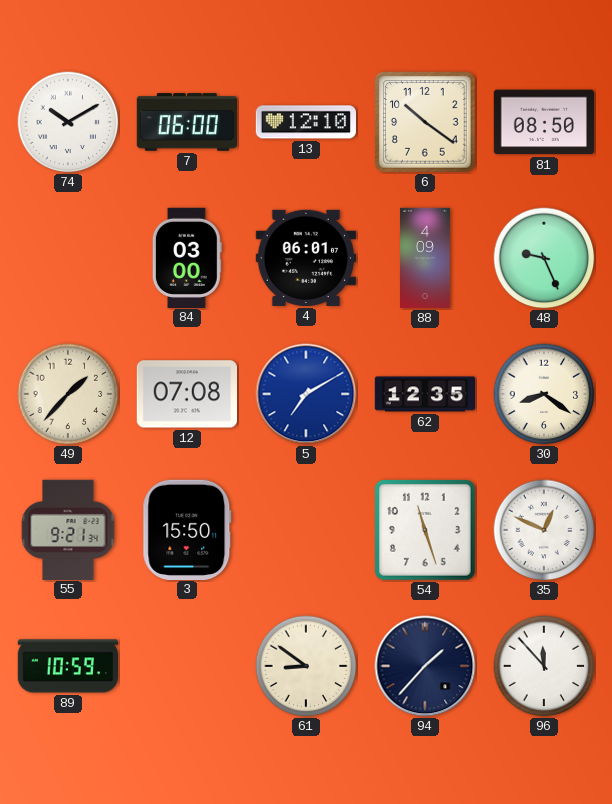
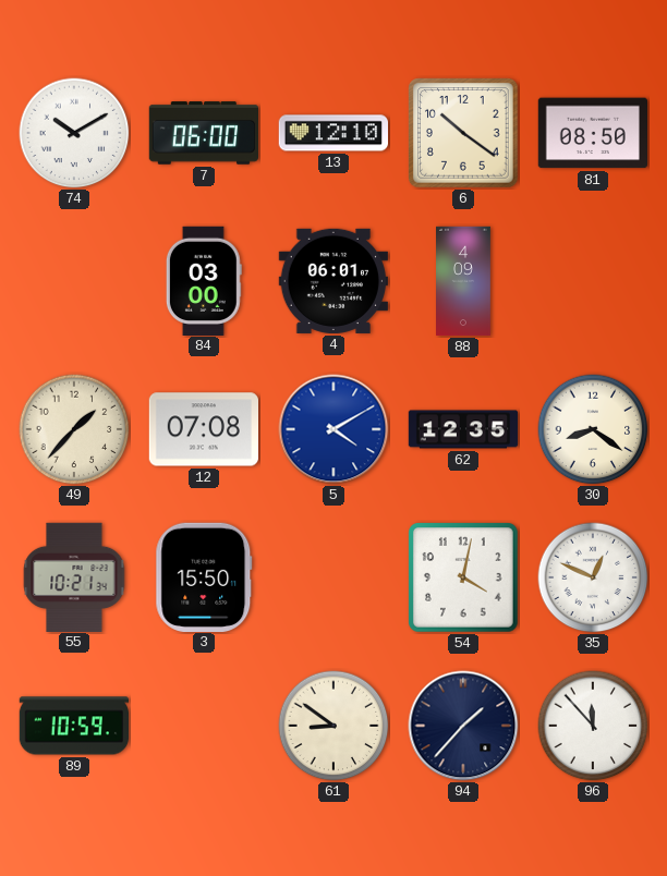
48: 9:26 -> none
5: 7:10 -> 4:10
55: 9:21 -> 10:21
54: 11:27 -> 4:02
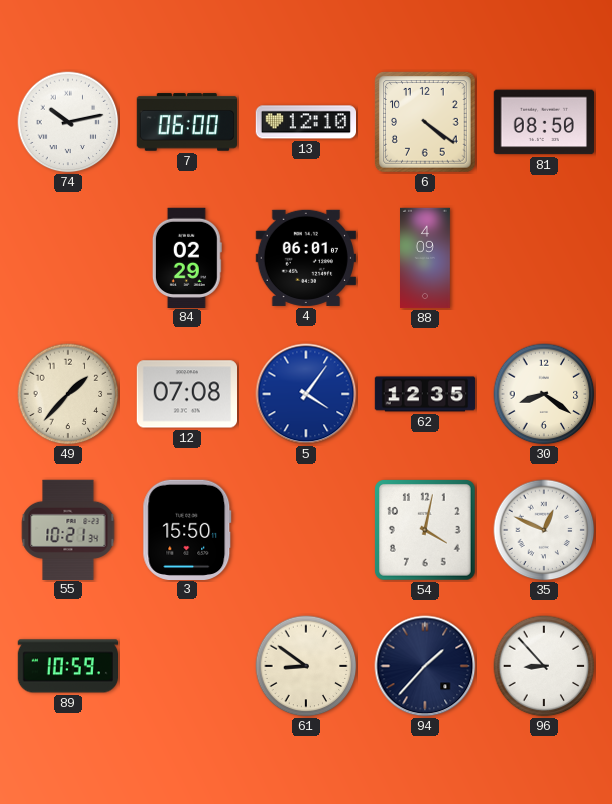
74: 10:10 -> 10:13
6: 10:21 -> 4:21
84: 03:00 -> 02:29
5: 4:10 -> 4:06
96: 11:53 -> 8:53
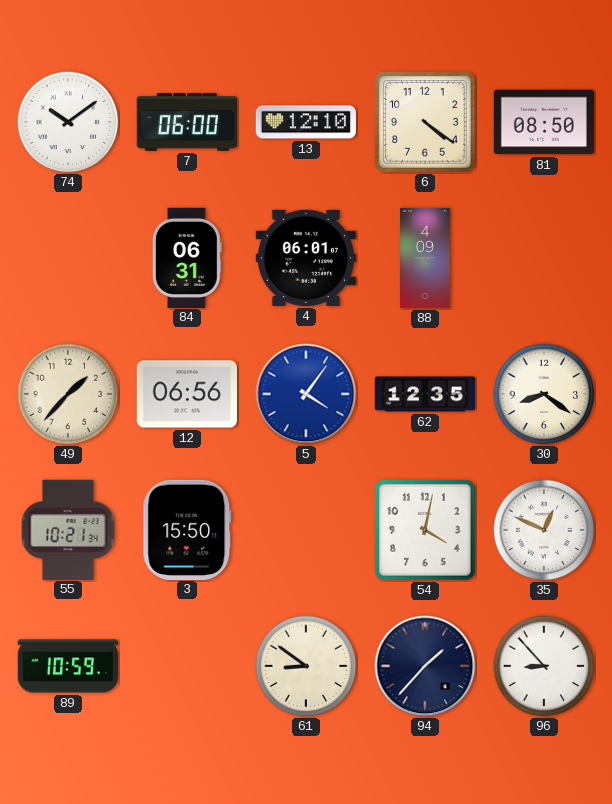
74: 10:13 -> 10:09
84: 02:29 -> 06:31
12: 07:08 -> 06:56
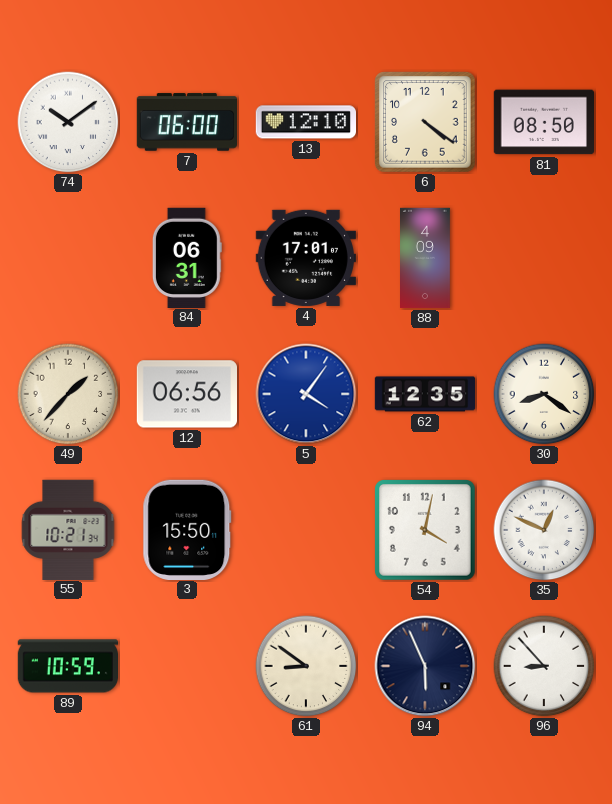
4: 06:01 -> 17:01
94: 1:37 -> 5:56
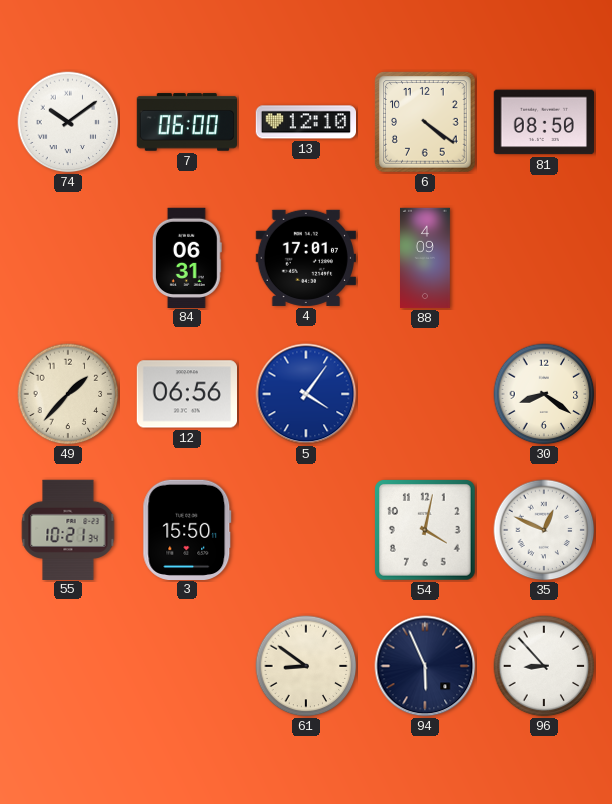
62: 12:35 -> none
89: 10:59 -> none
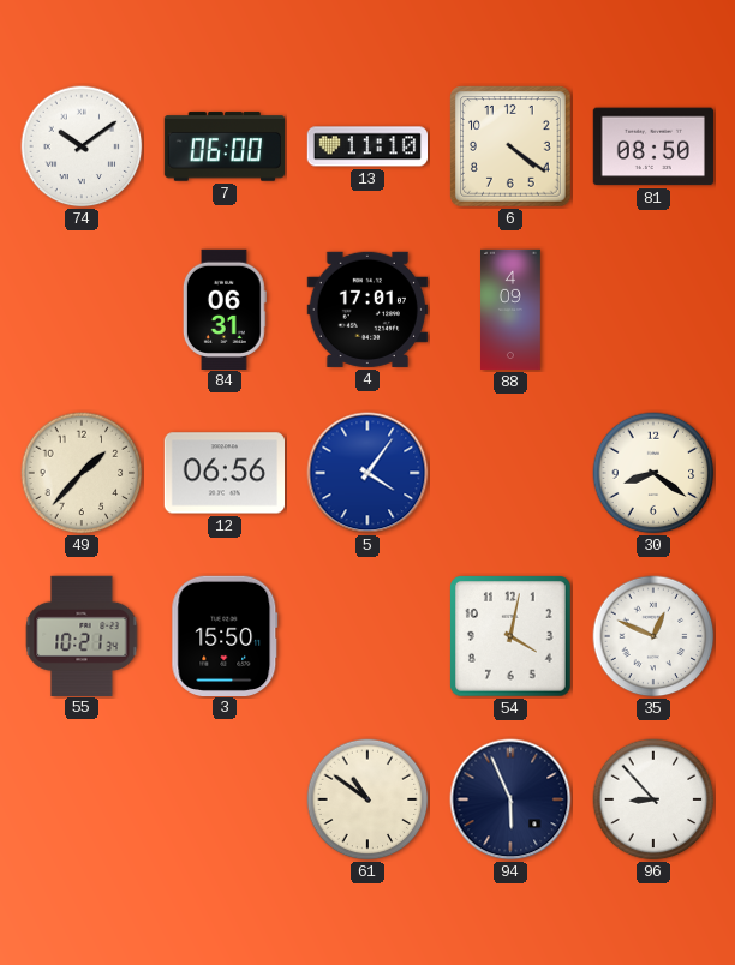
13: 12:10 -> 11:10
61: 8:51 -> 10:51
